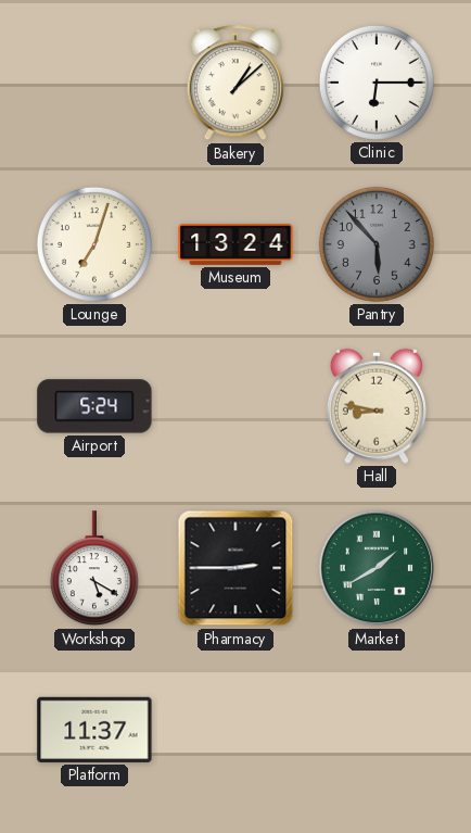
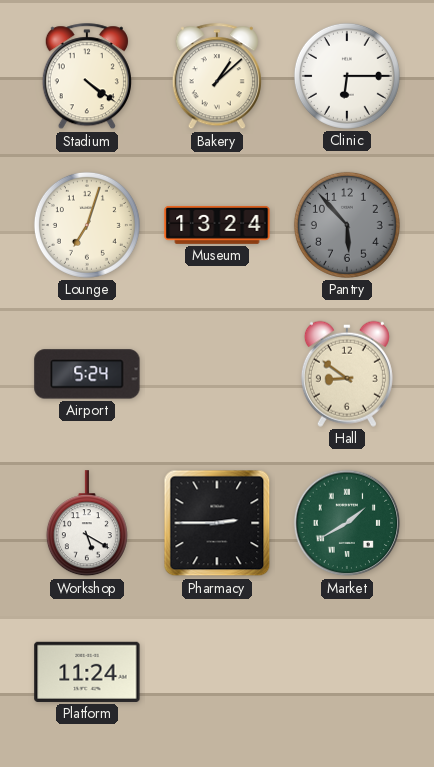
Stadium: none -> 4:21
Hall: 8:47 -> 8:51
Platform: 11:37 -> 11:24
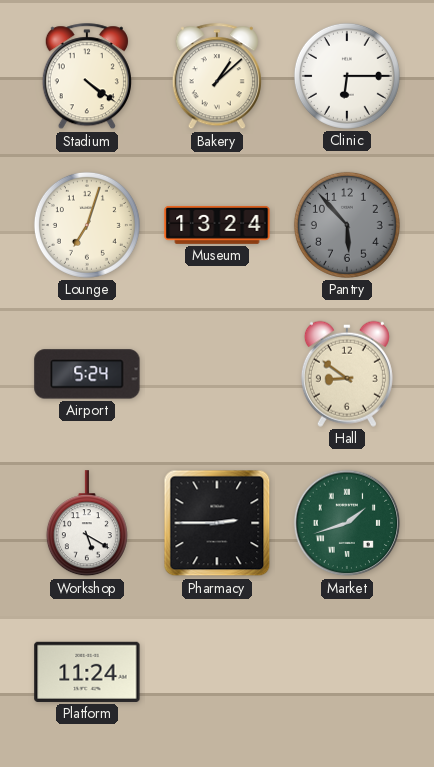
Market: 1:40 -> 1:42
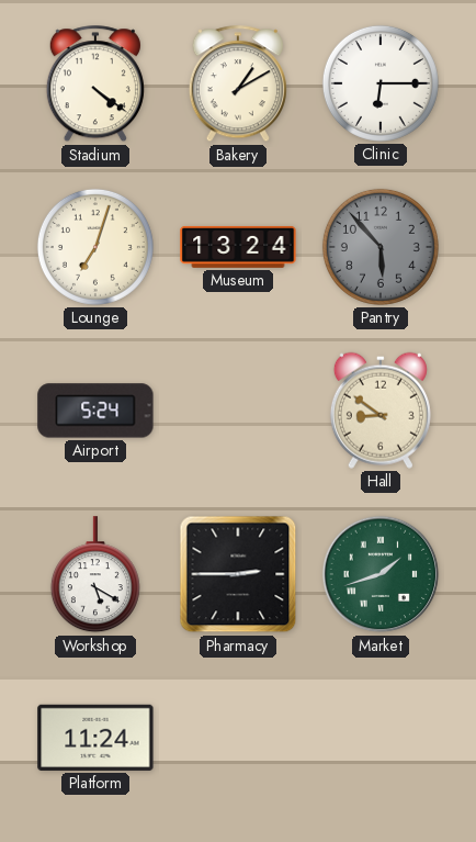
Bakery: 1:08 -> 1:10
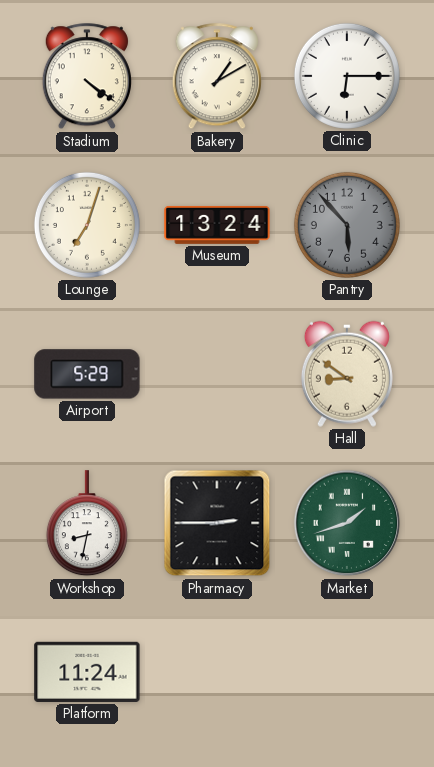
Airport: 5:24 -> 5:29
Workshop: 5:20 -> 8:32
